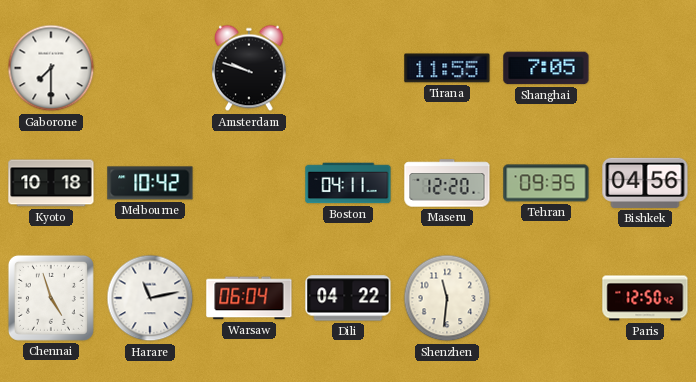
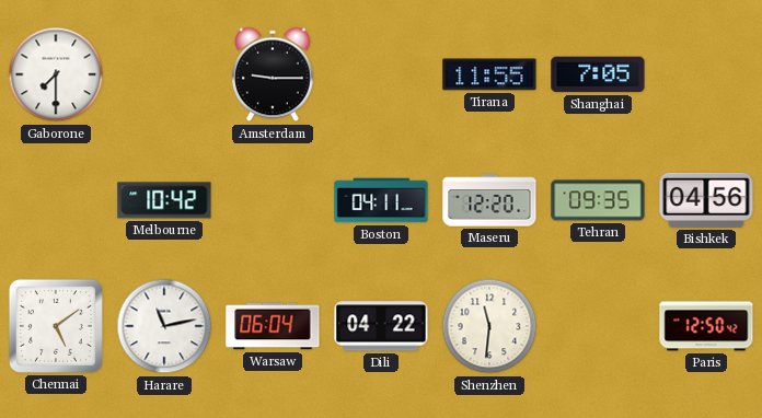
Amsterdam: 9:48 -> 9:15
Kyoto: 10:18 -> none
Chennai: 4:57 -> 5:09
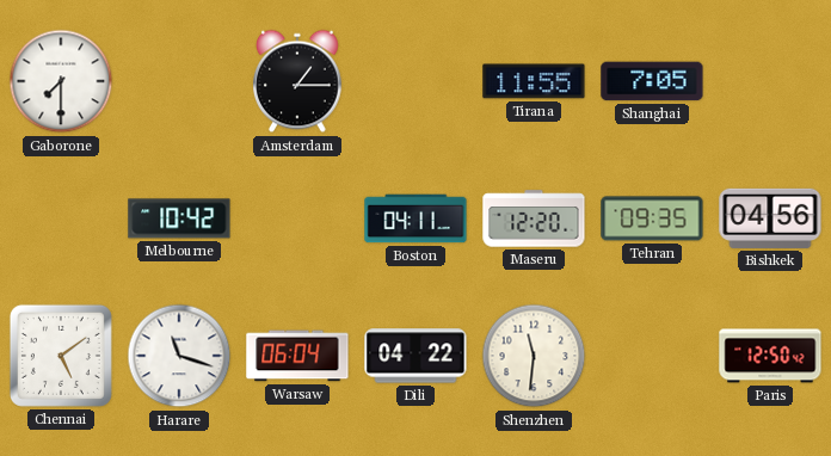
Amsterdam: 9:15 -> 1:15
Harare: 11:13 -> 11:18
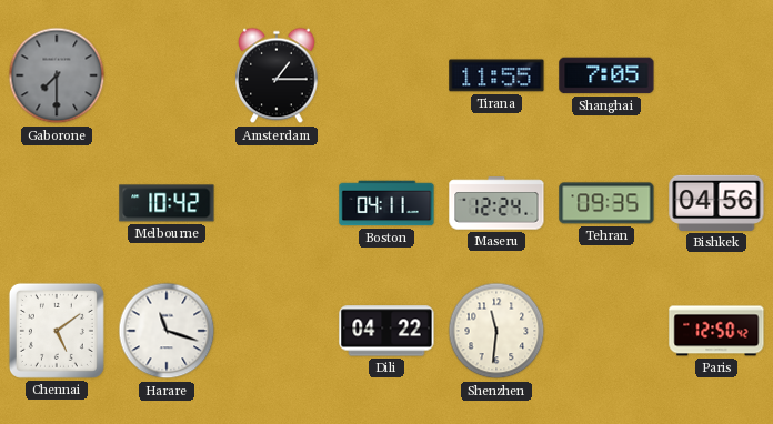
Gaborone dial: white -> grey
Maseru: 12:20 -> 12:24
Warsaw: 06:04 -> none
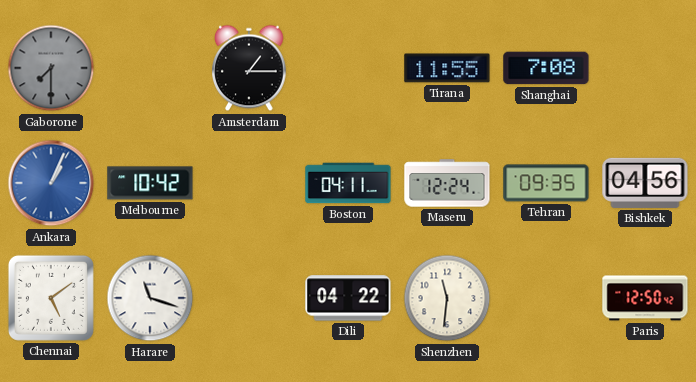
Shanghai: 7:05 -> 7:08
Ankara: none -> 1:04
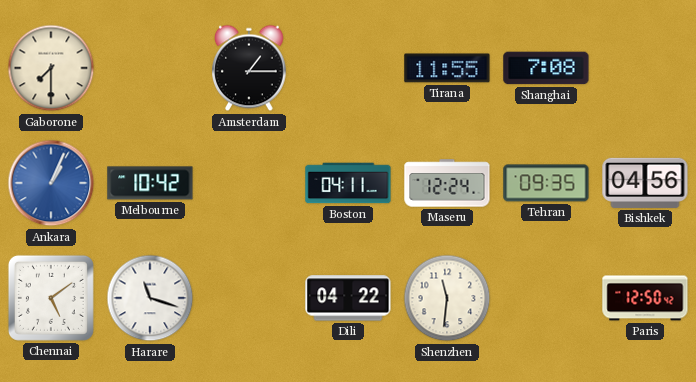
Gaborone dial: grey -> cream
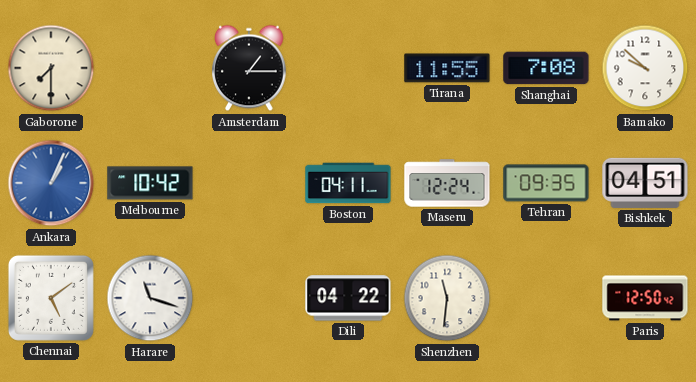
Bamako: none -> 9:52
Bishkek: 04:56 -> 04:51
